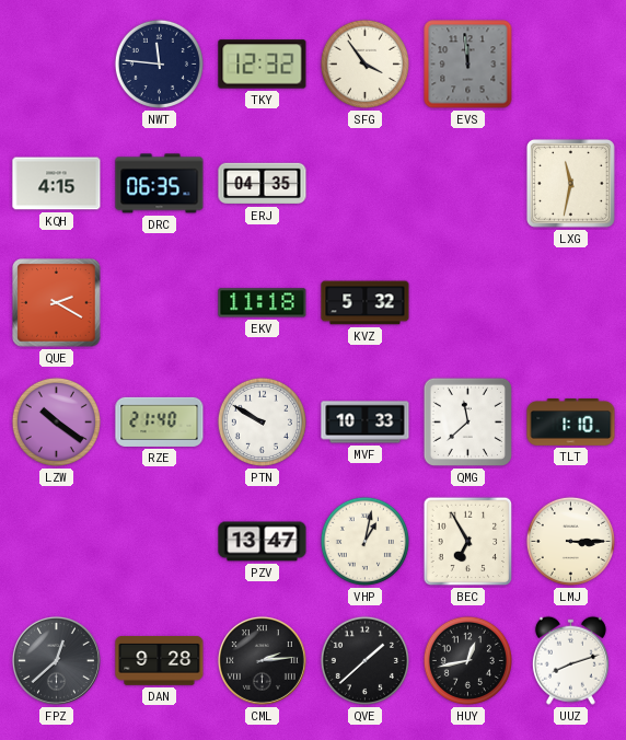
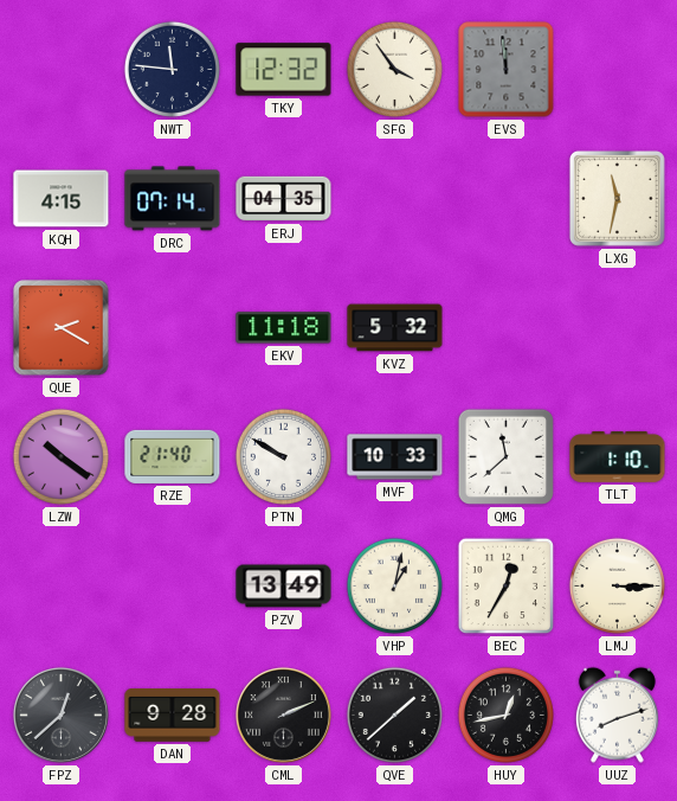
DRC: 06:35 -> 07:14
PZV: 13:47 -> 13:49
BEC: 6:55 -> 12:35
CML: 2:14 -> 2:11
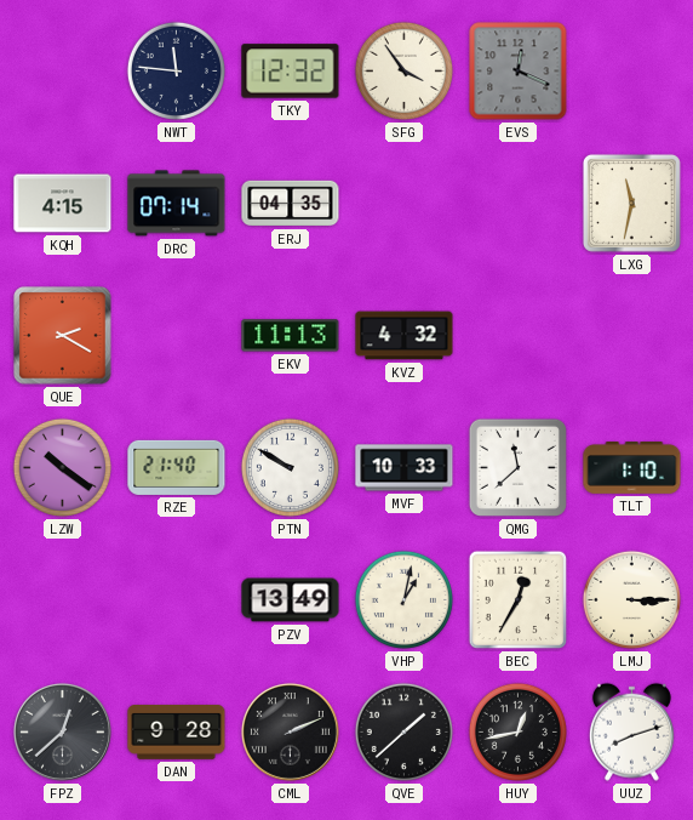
EVS: 11:59 -> 12:19
EKV: 11:18 -> 11:13
KVZ: 5:32 -> 4:32
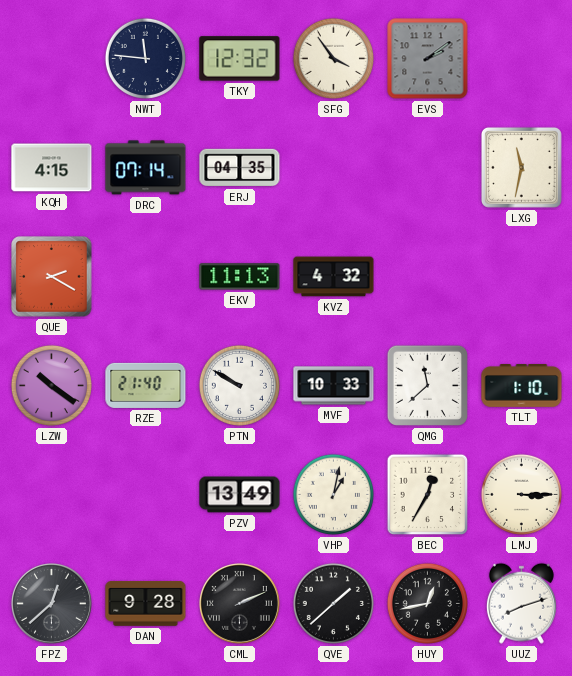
EVS: 12:19 -> 2:09
